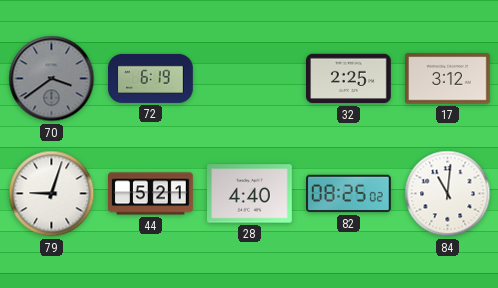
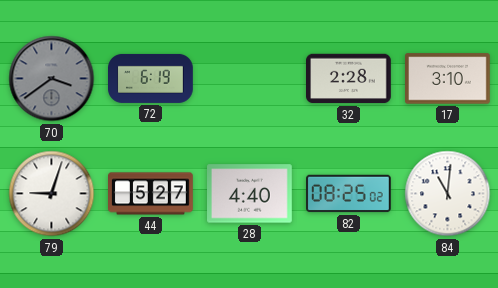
32: 2:25 -> 2:28
17: 3:12 -> 3:10
44: 5:21 -> 5:27
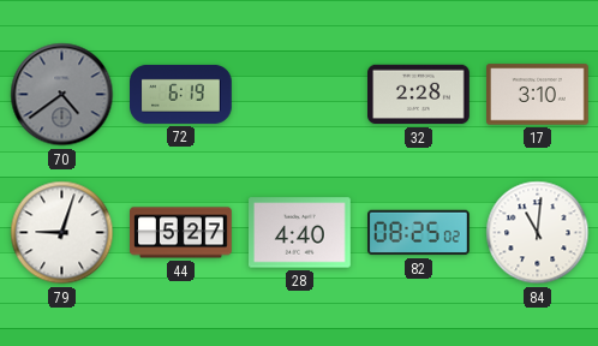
70: 3:39 -> 4:39
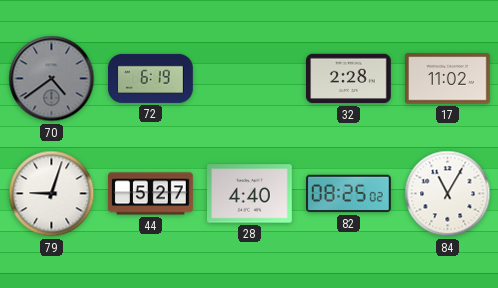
17: 3:10 -> 11:02
84: 11:01 -> 11:05
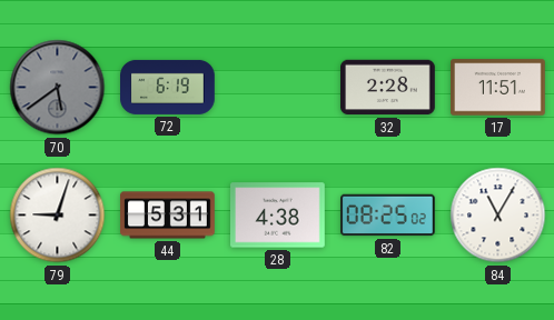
70: 4:39 -> 5:39
17: 11:02 -> 11:51
44: 5:27 -> 5:31
28: 4:40 -> 4:38
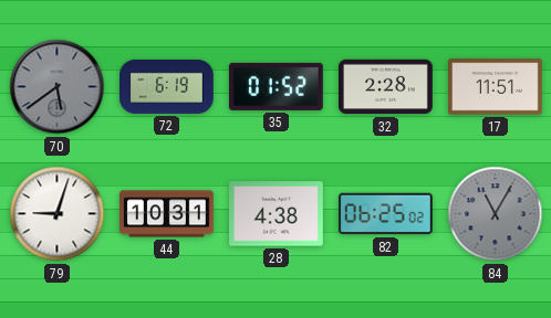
35: none -> 01:52
44: 5:31 -> 10:31
82: 08:25 -> 06:25
84 dial: white -> grey
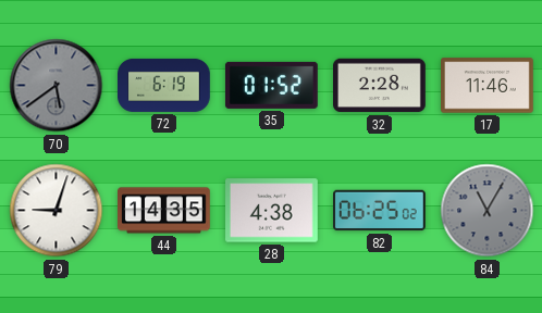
17: 11:51 -> 11:46
44: 10:31 -> 14:35
